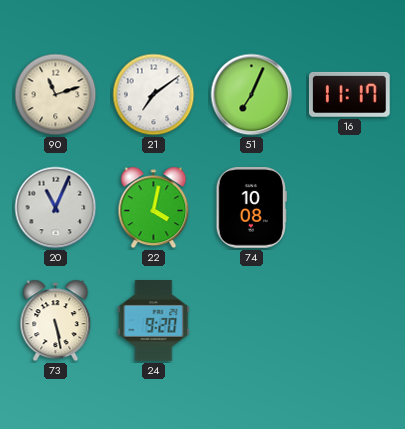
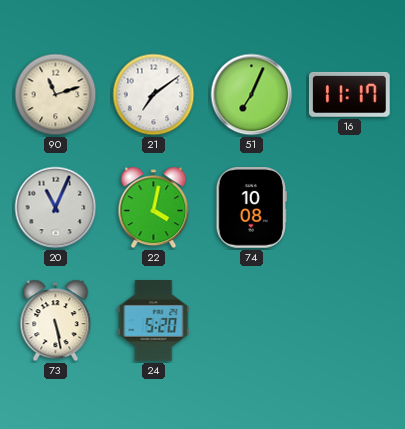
24: 9:20 -> 5:20
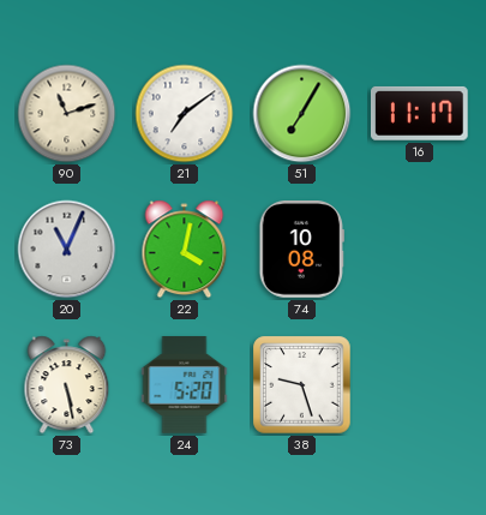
51: 7:04 -> 7:05
38: none -> 9:27
